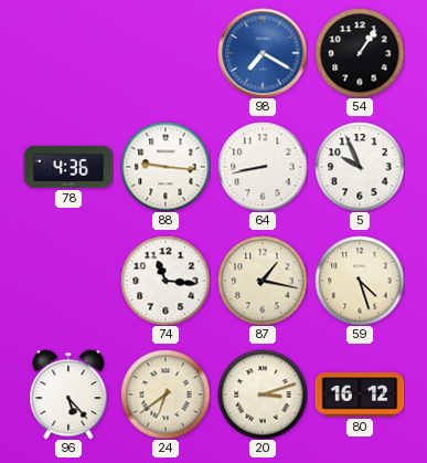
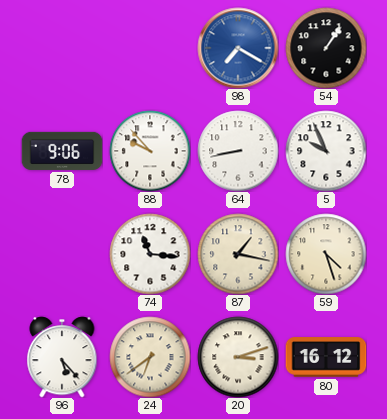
78: 4:36 -> 9:06
88: 9:16 -> 9:53
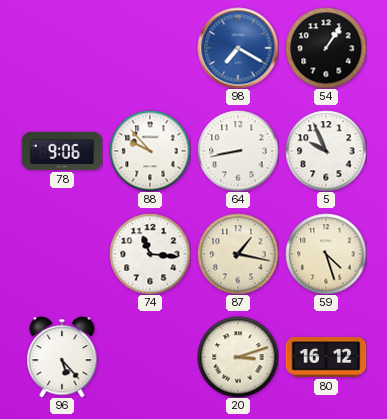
24: 6:39 -> none
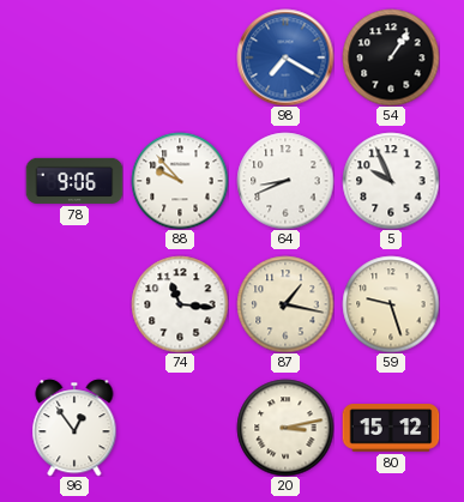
64: 8:43 -> 8:41
59: 4:27 -> 9:27
96: 5:23 -> 12:54
20: 3:12 -> 3:13
80: 16:12 -> 15:12
